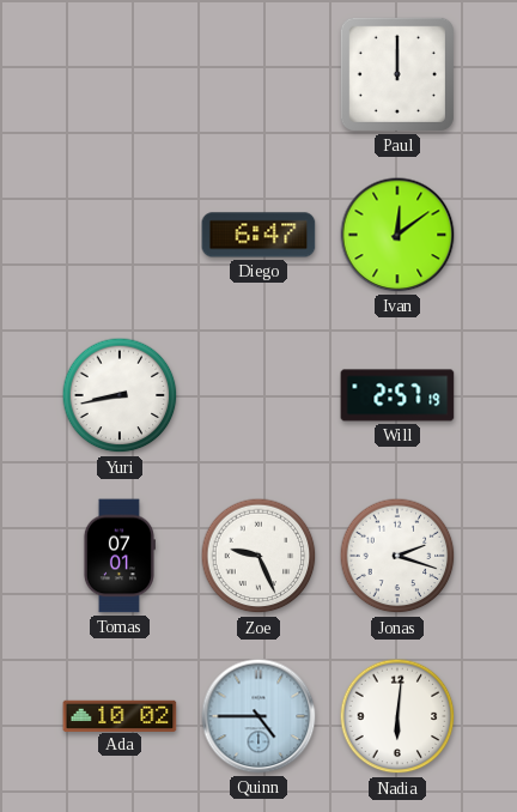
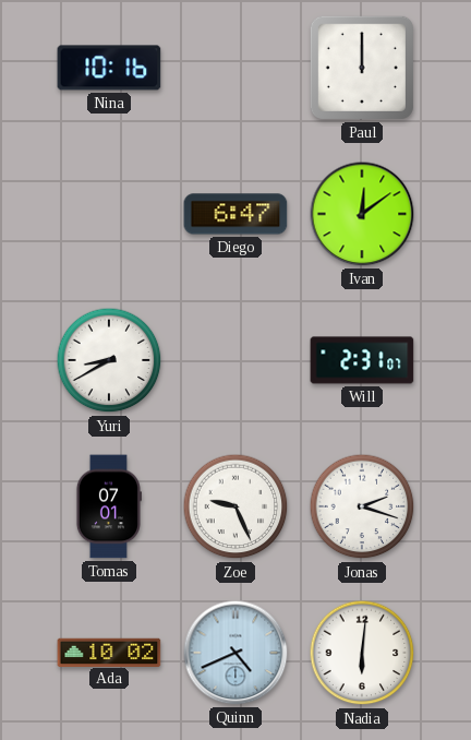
Nina: none -> 10:16
Yuri: 8:43 -> 8:40
Will: 2:57 -> 2:31
Quinn: 4:45 -> 4:41
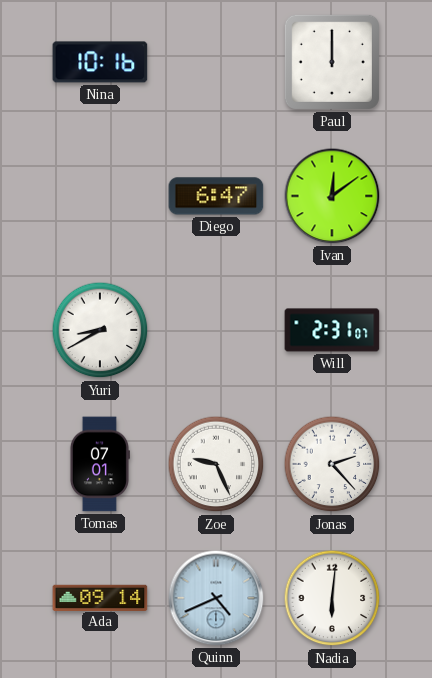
Jonas: 2:18 -> 2:23
Ada: 10:02 -> 09:14
